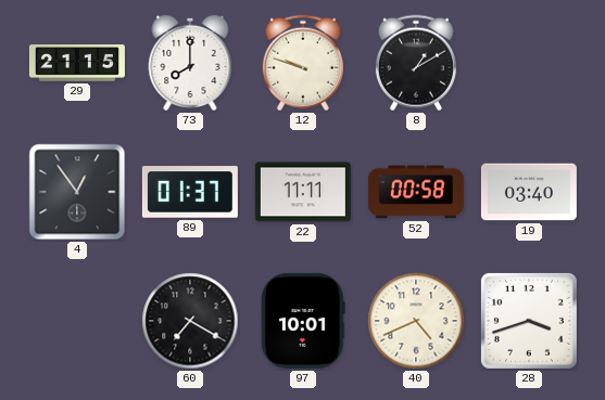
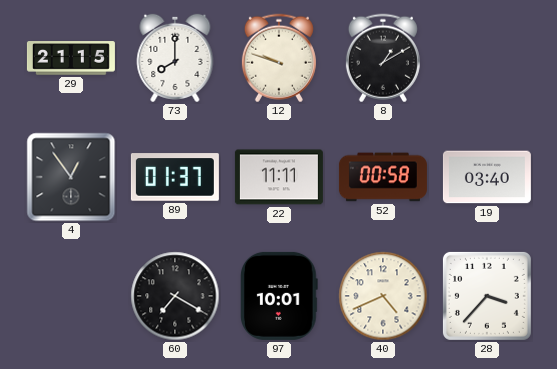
28: 3:42 -> 3:37
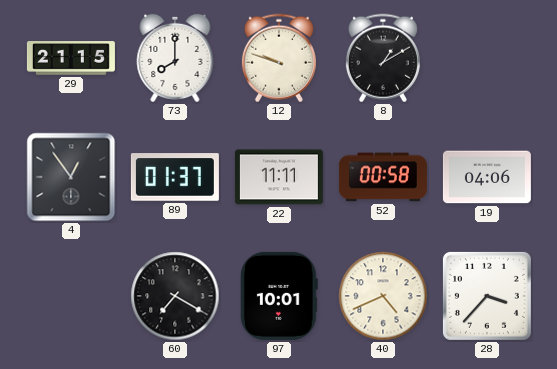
19: 03:40 -> 04:06
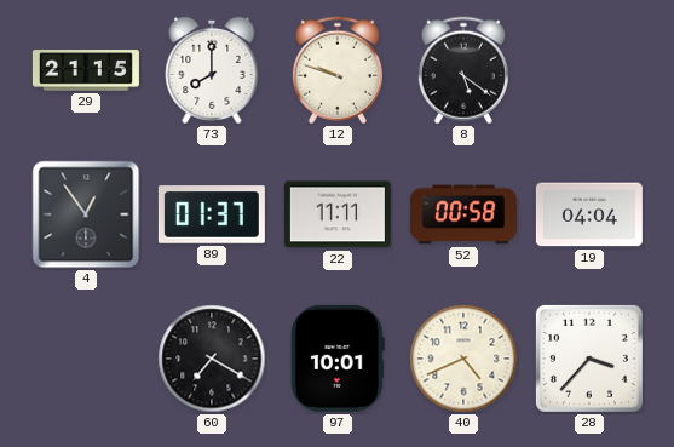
8: 1:10 -> 5:21
19: 04:06 -> 04:04
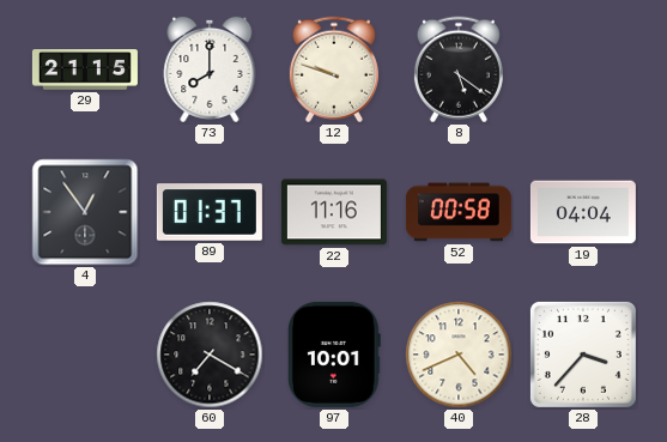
22: 11:11 -> 11:16
